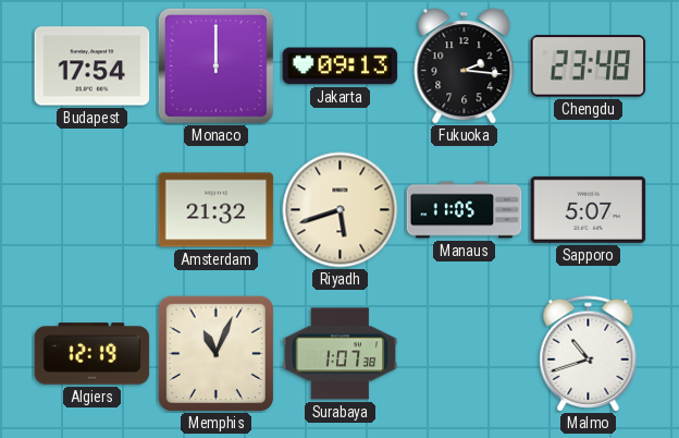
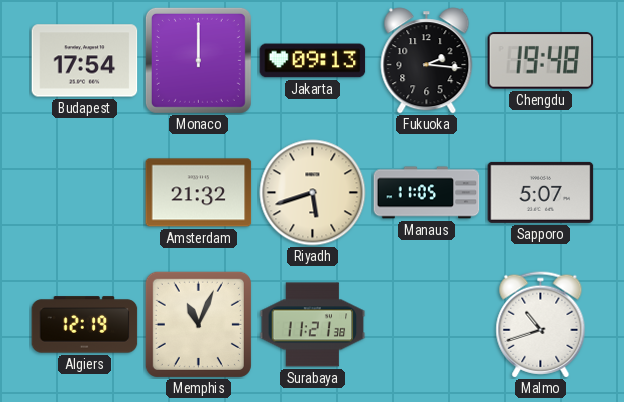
Chengdu: 23:48 -> 19:48
Surabaya: 1:07 -> 11:21
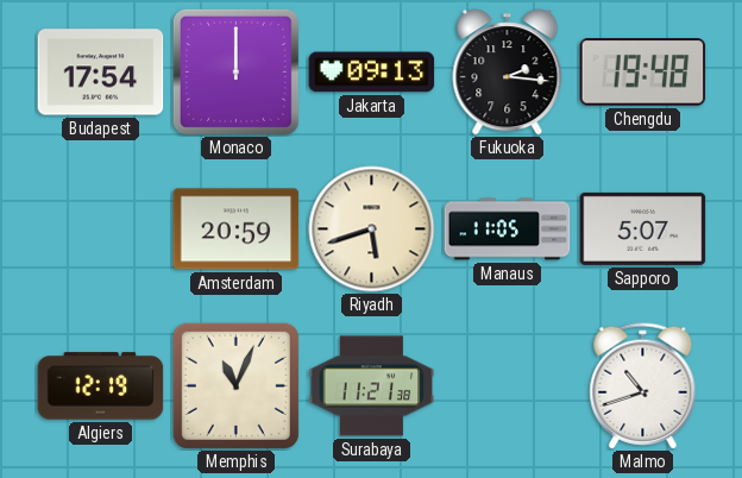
Amsterdam: 21:32 -> 20:59
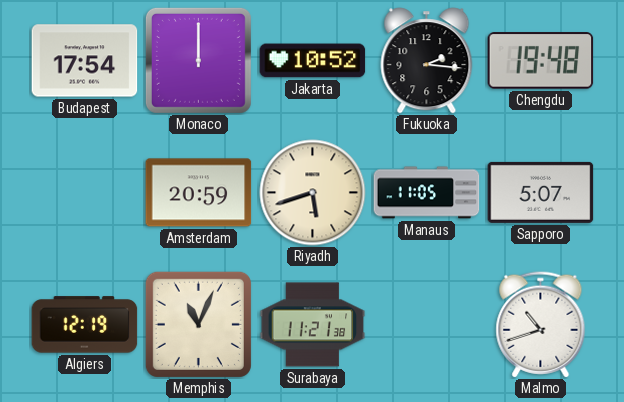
Jakarta: 09:13 -> 10:52
